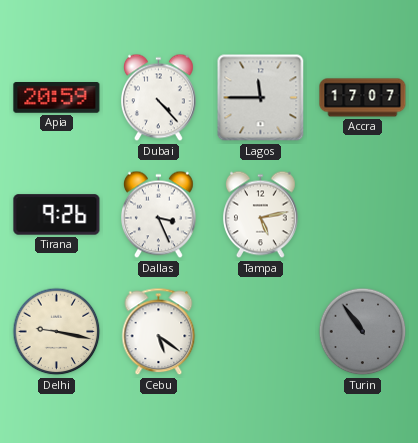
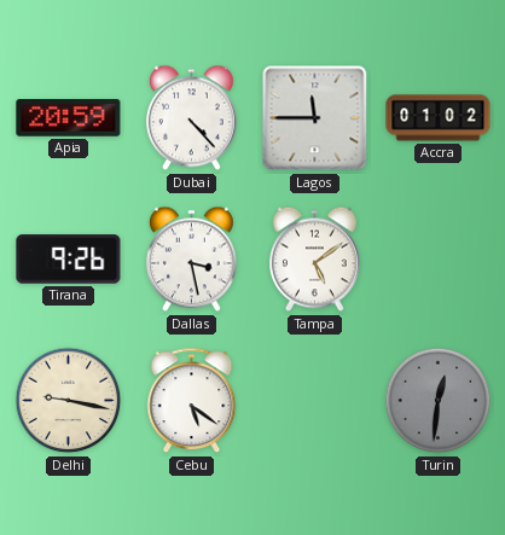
Accra: 17:07 -> 01:02
Dallas: 3:26 -> 3:28
Tampa: 5:13 -> 5:09
Turin: 10:54 -> 12:31
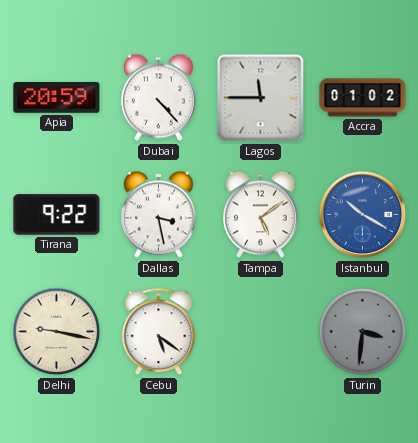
Tirana: 9:26 -> 9:22
Istanbul: none -> 10:20
Turin: 12:31 -> 3:31
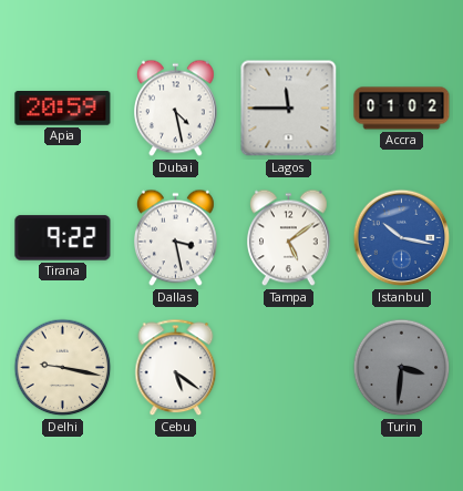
Dubai: 4:23 -> 4:28
Istanbul: 10:20 -> 10:17
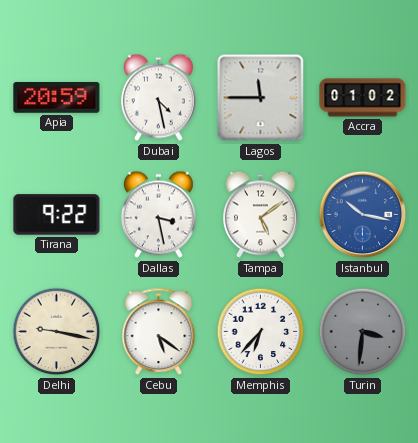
Memphis: none -> 6:37
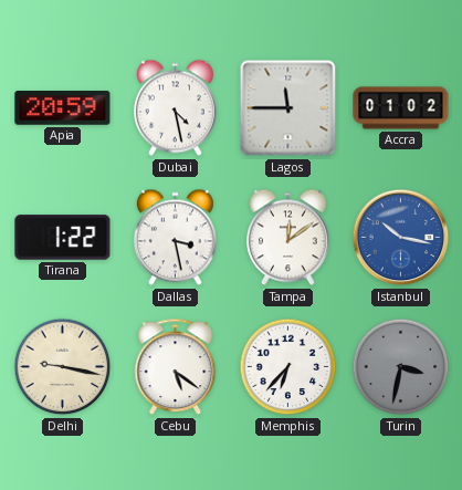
Tirana: 9:22 -> 1:22
Tampa: 5:09 -> 12:09
Turin: 3:31 -> 3:32
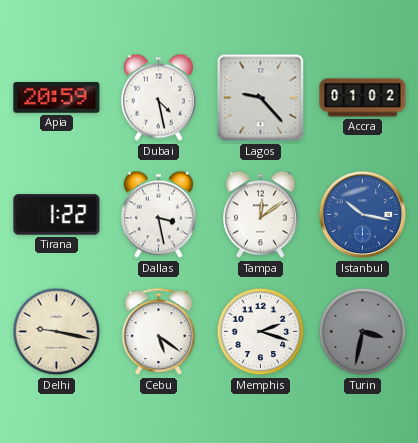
Lagos: 11:45 -> 9:23
Memphis: 6:37 -> 2:18
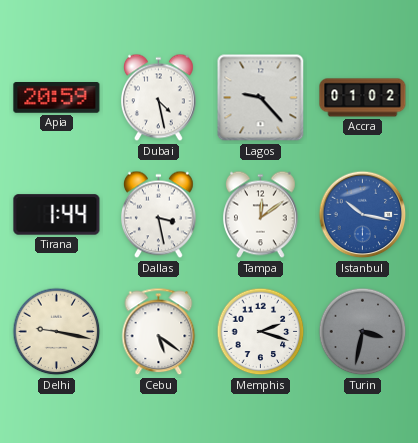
Tirana: 1:22 -> 1:44
